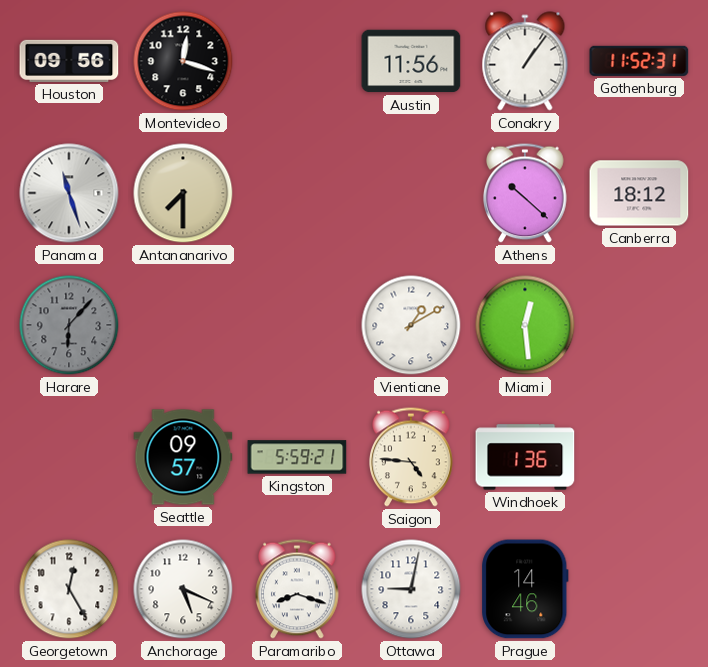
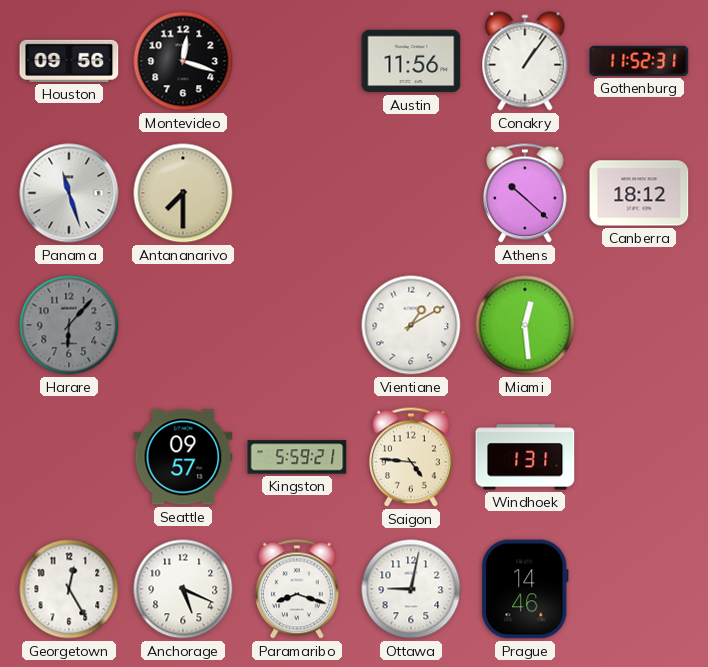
Windhoek: 1:36 -> 1:31
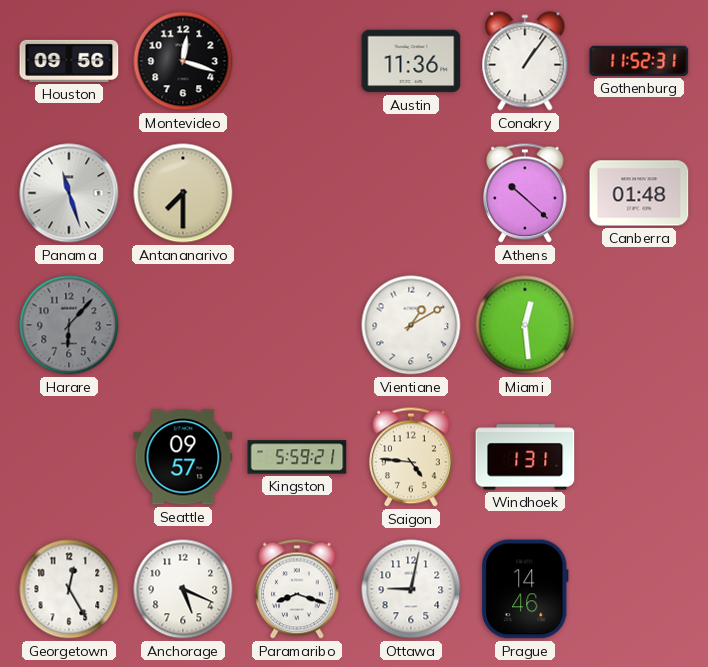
Austin: 11:56 -> 11:36
Canberra: 18:12 -> 01:48
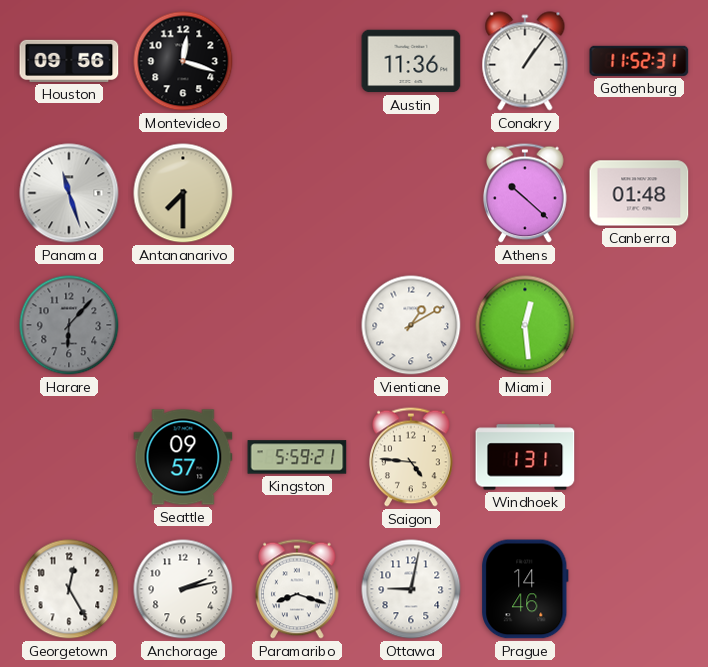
Anchorage: 5:19 -> 2:13
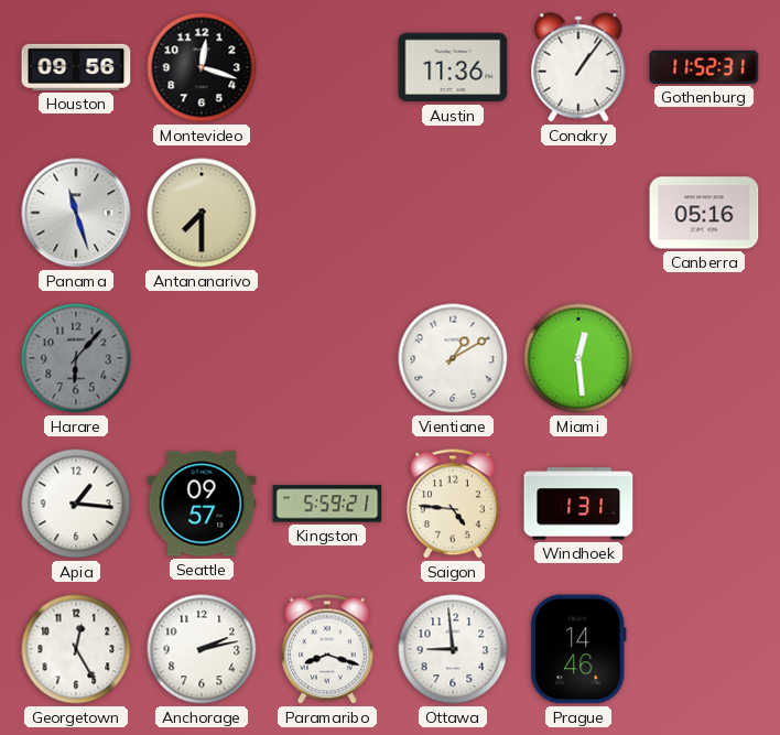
Athens: 10:22 -> none
Canberra: 01:48 -> 05:16
Apia: none -> 1:16
Ottawa: 9:02 -> 8:59
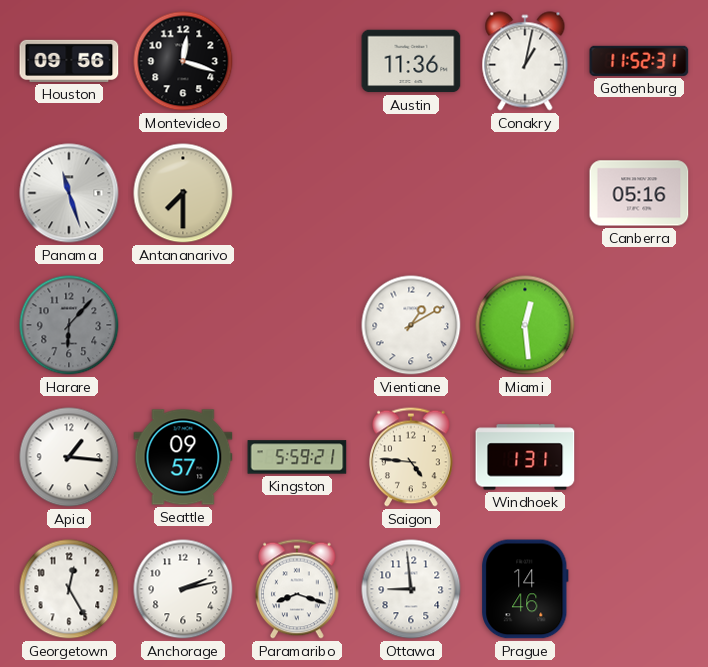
Conakry: 1:06 -> 1:02
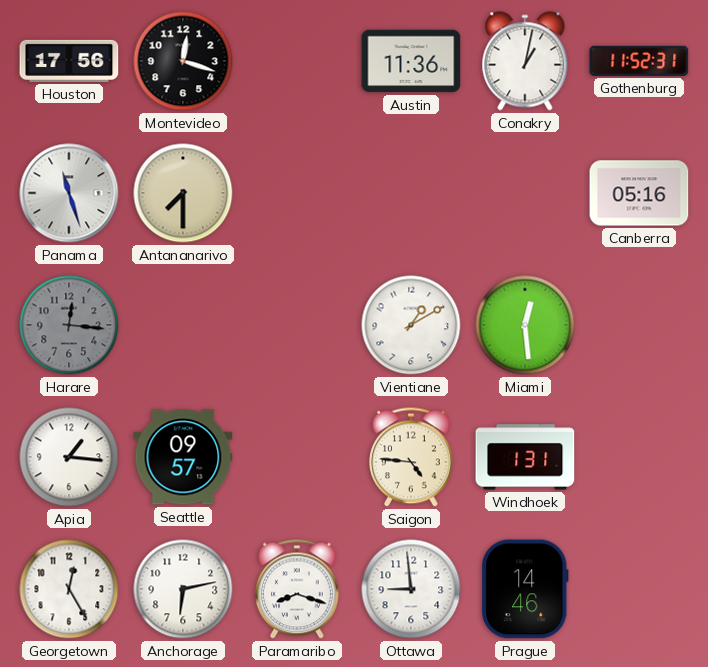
Houston: 09:56 -> 17:56
Harare: 6:07 -> 12:16
Kingston: 5:59 -> none
Anchorage: 2:13 -> 6:13
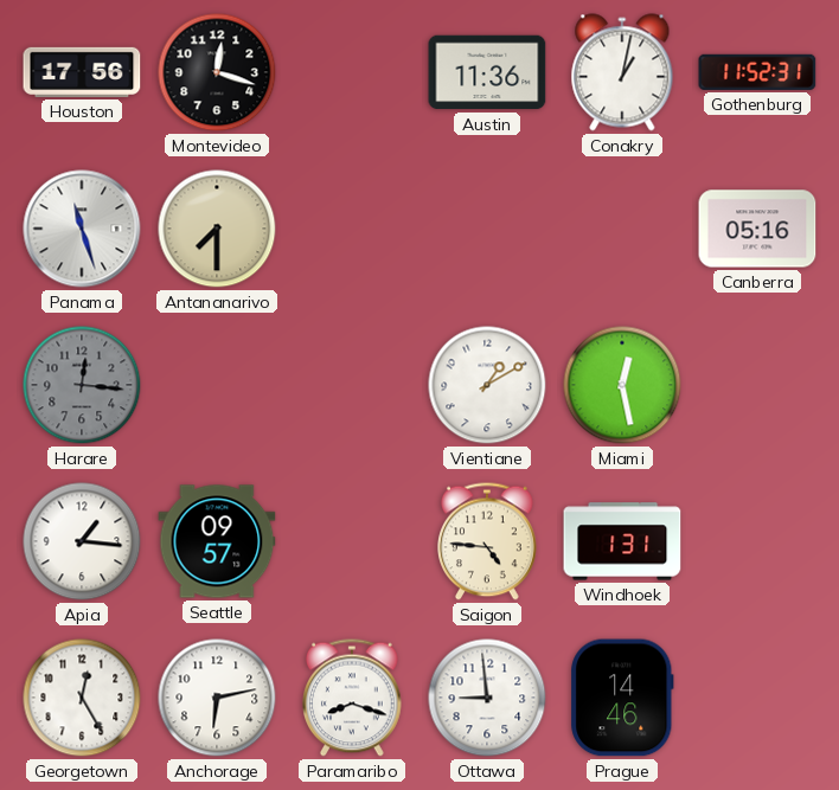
Miami: 12:29 -> 12:28
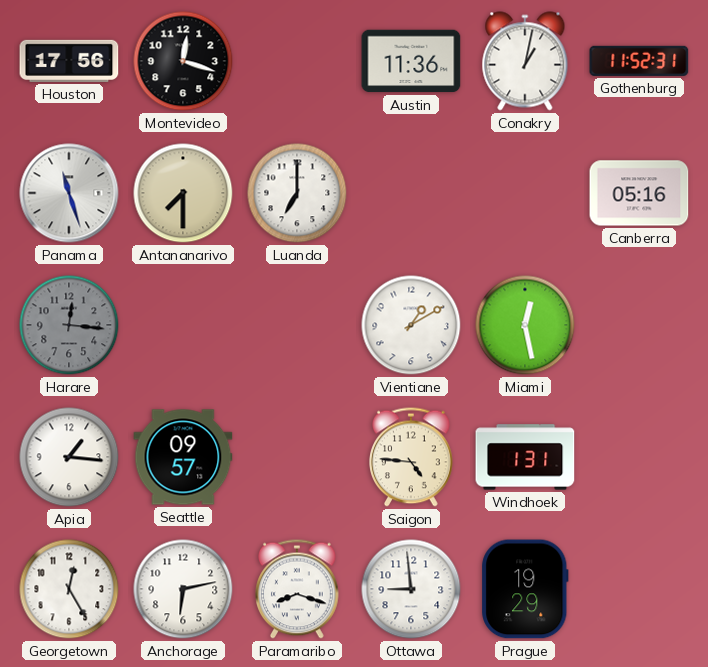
Luanda: none -> 7:00
Prague: 14:46 -> 19:29
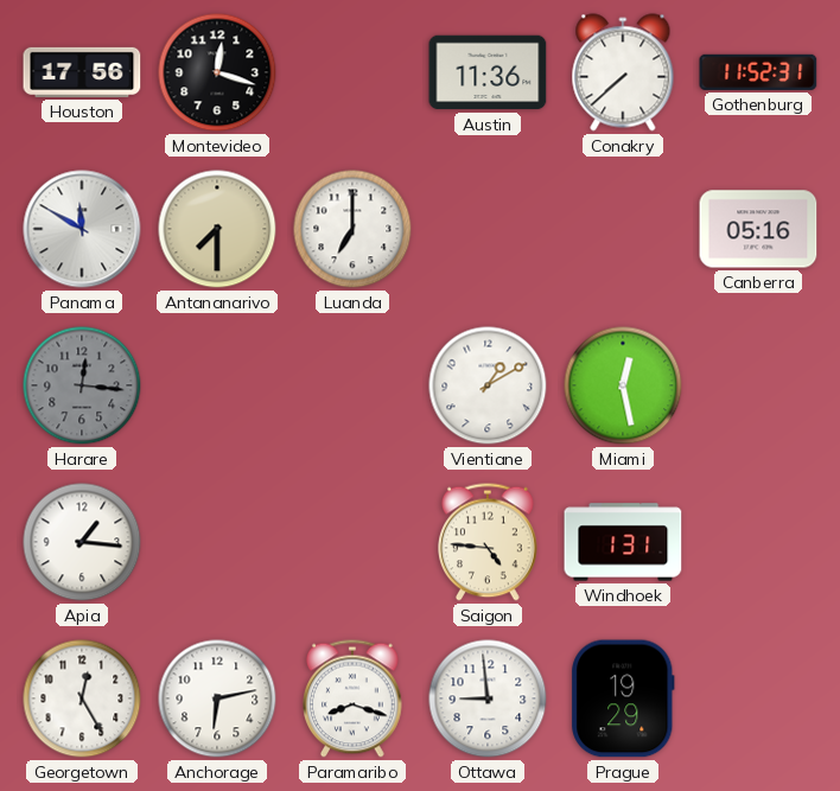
Conakry: 1:02 -> 7:38
Panama: 11:27 -> 11:50
Seattle: 09:57 -> none
